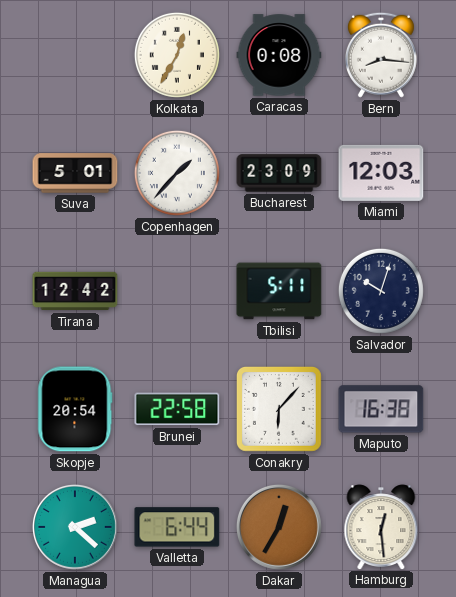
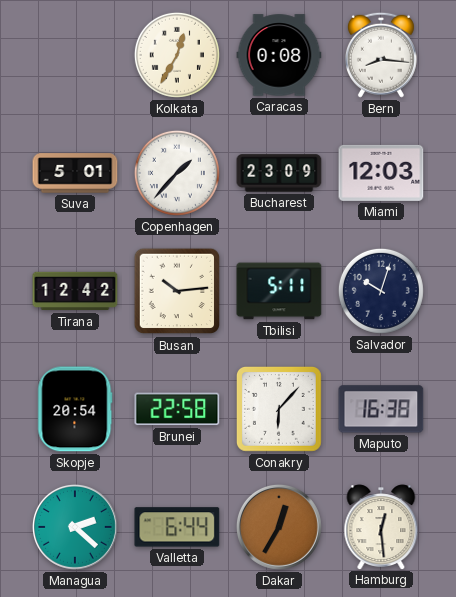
Busan: none -> 10:14
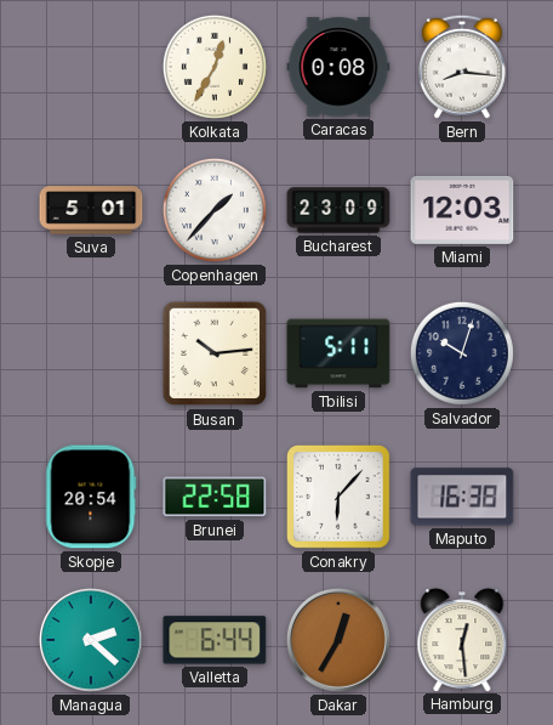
Tirana: 12:42 -> none
